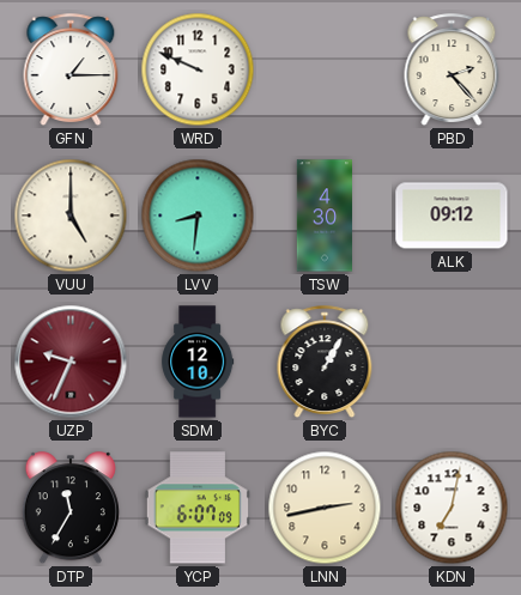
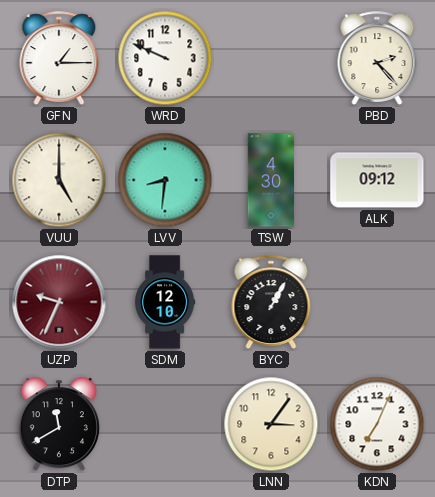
DTP: 11:35 -> 11:40
YCP: 6:07 -> none
LNN: 2:43 -> 3:06
KDN: 7:02 -> 7:04
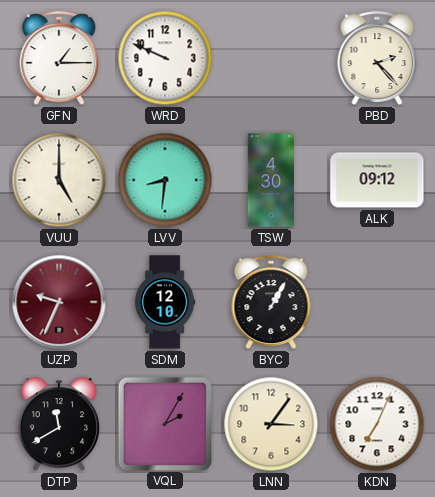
VQL: none -> 2:05
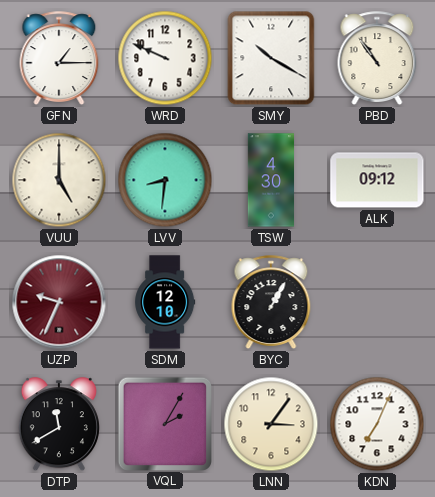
SMY: none -> 10:20
PBD: 2:23 -> 10:54
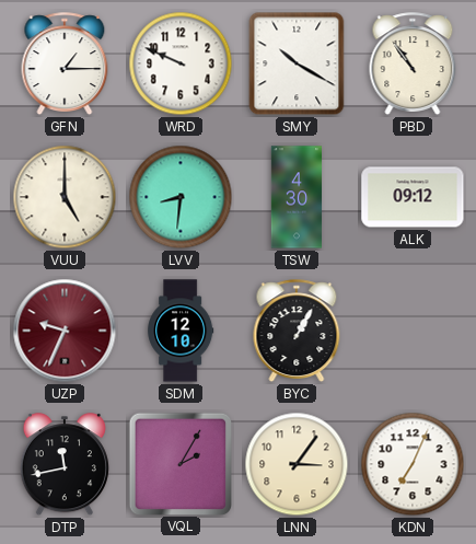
DTP: 11:40 -> 11:43
